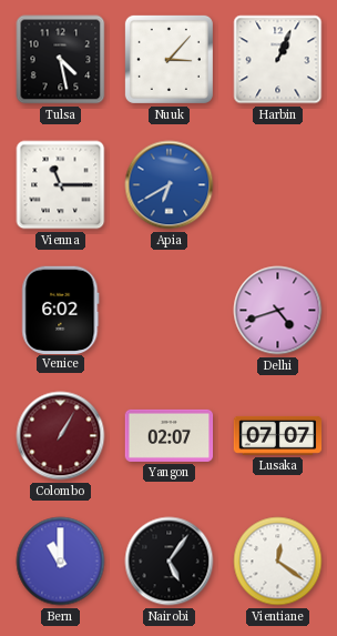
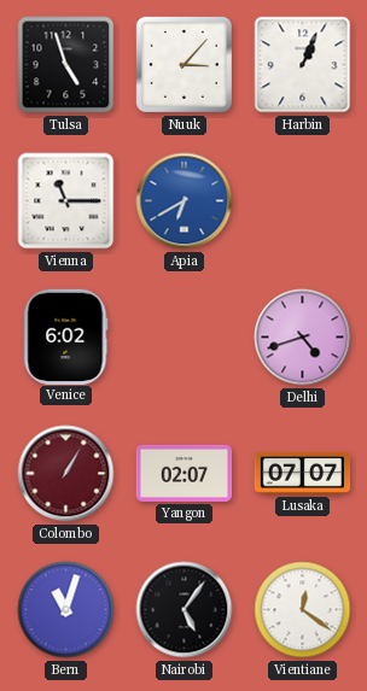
Tulsa: 4:28 -> 4:57
Bern: 11:00 -> 11:03
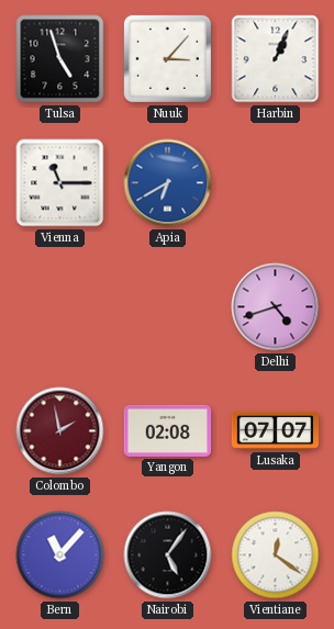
Venice: 6:02 -> none
Colombo: 1:05 -> 1:58
Yangon: 02:07 -> 02:08
Bern: 11:03 -> 11:07
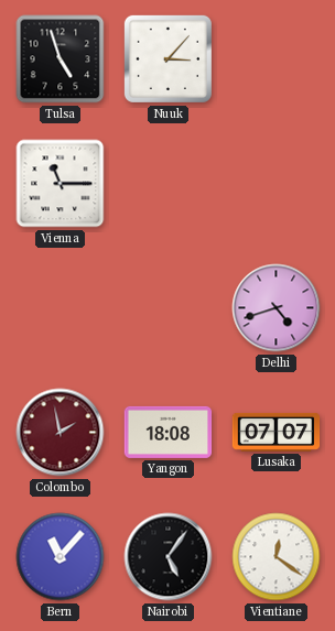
Harbin: 1:04 -> none
Apia: 6:40 -> none
Yangon: 02:08 -> 18:08
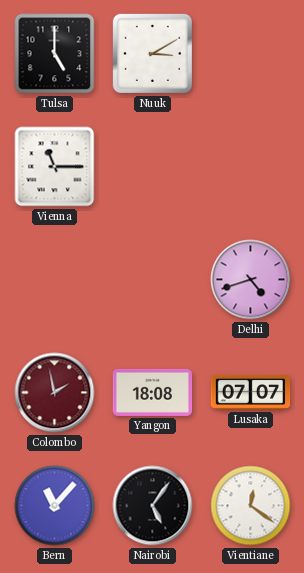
Tulsa: 4:57 -> 5:00
Nuuk: 3:07 -> 3:10
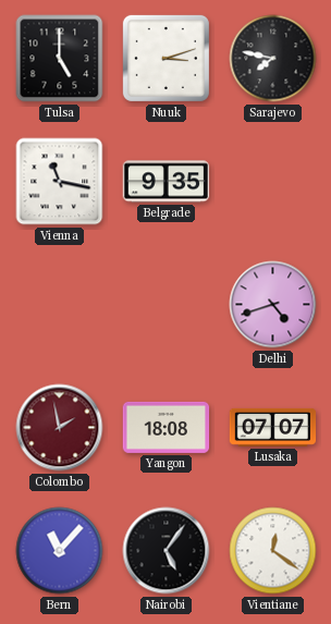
Nuuk: 3:10 -> 3:12
Sarajevo: none -> 7:47
Vienna: 11:15 -> 11:17
Belgrade: none -> 9:35
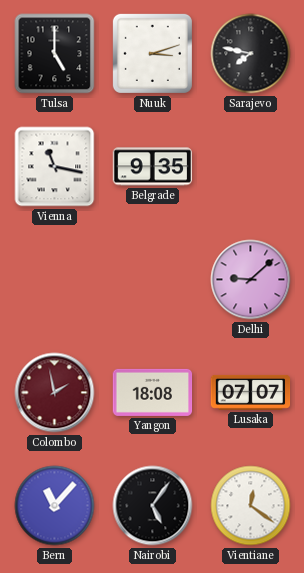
Delhi: 4:42 -> 9:08
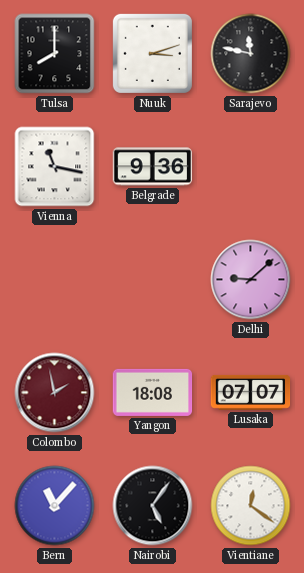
Tulsa: 5:00 -> 8:00
Sarajevo: 7:47 -> 11:47
Belgrade: 9:35 -> 9:36
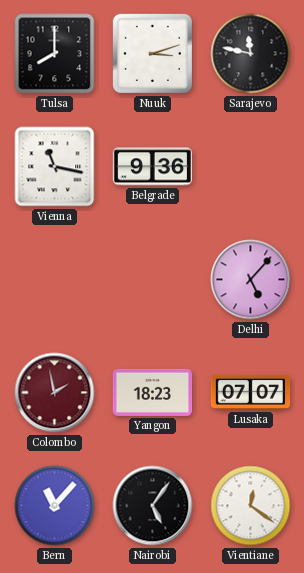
Delhi: 9:08 -> 5:07
Yangon: 18:08 -> 18:23
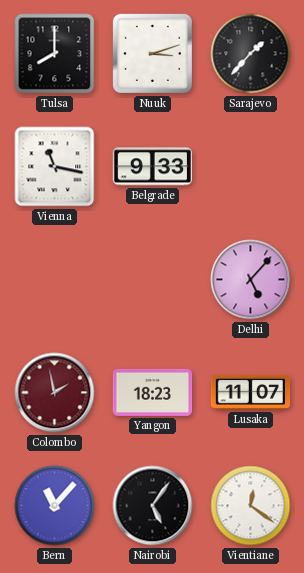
Sarajevo: 11:47 -> 1:37
Belgrade: 9:36 -> 9:33
Lusaka: 07:07 -> 11:07
